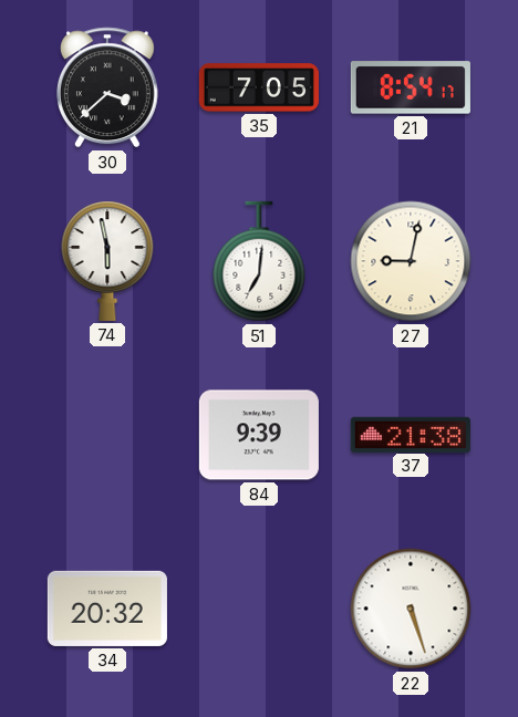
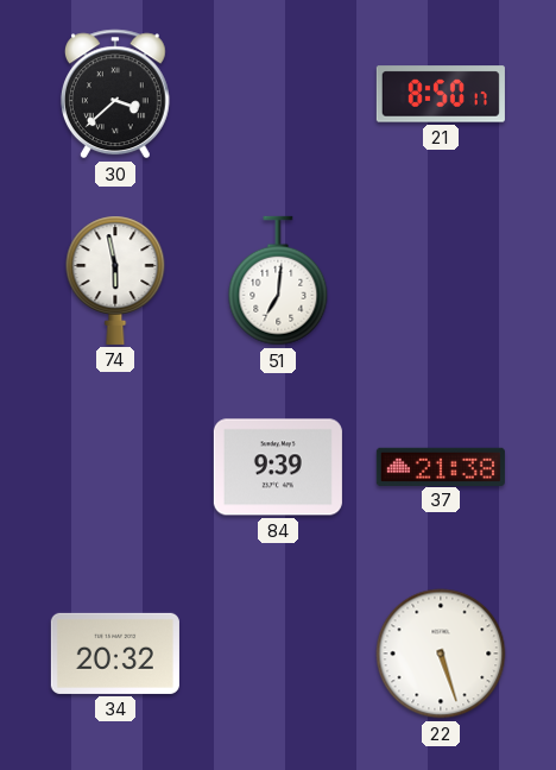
35: 7:05 -> none
21: 8:54 -> 8:50
27: 9:02 -> none
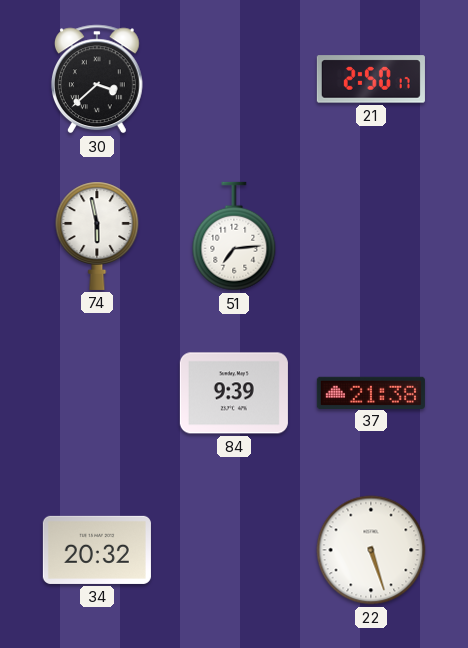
21: 8:50 -> 2:50
51: 7:01 -> 7:14
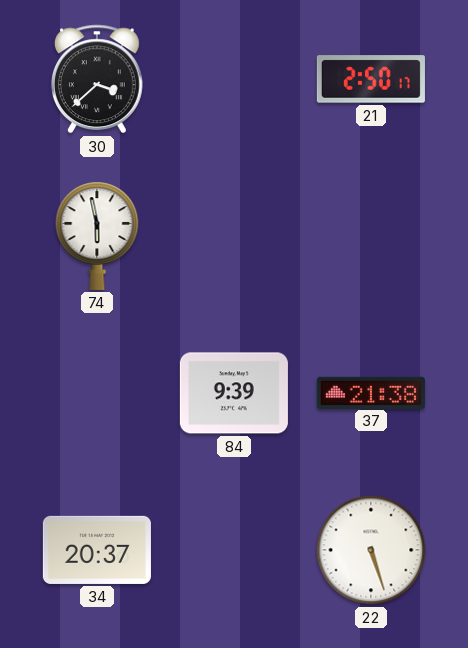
51: 7:14 -> none
34: 20:32 -> 20:37
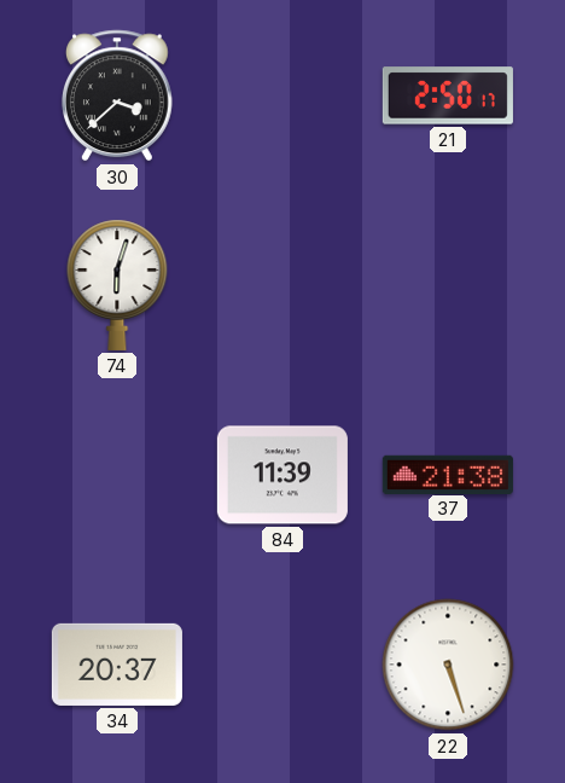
74: 5:58 -> 6:03
84: 9:39 -> 11:39
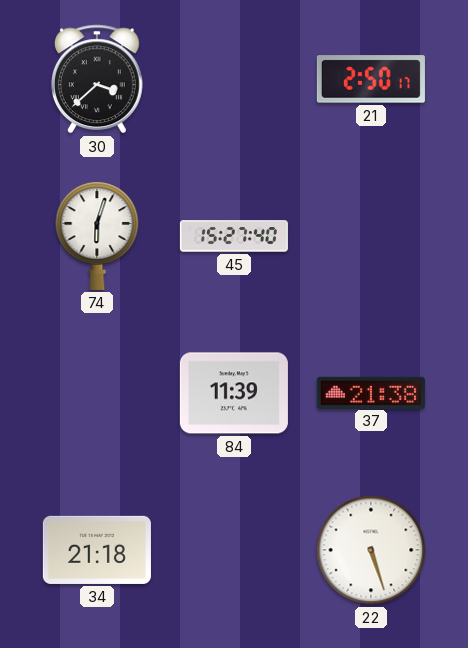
45: none -> 15:27
34: 20:37 -> 21:18
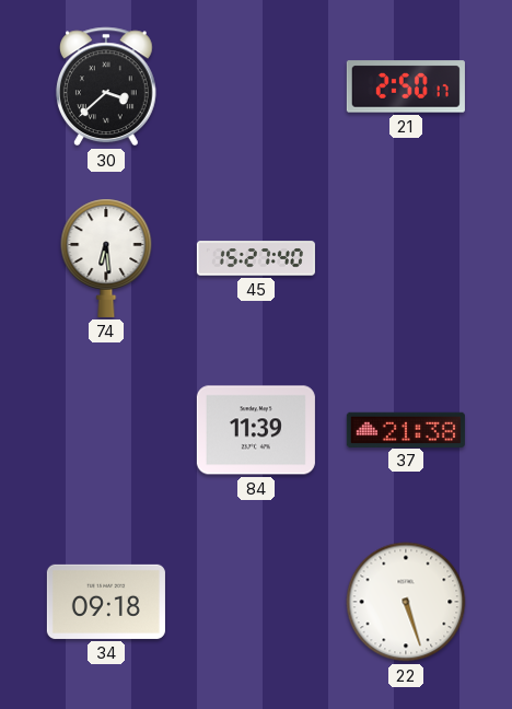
74: 6:03 -> 6:29
34: 21:18 -> 09:18
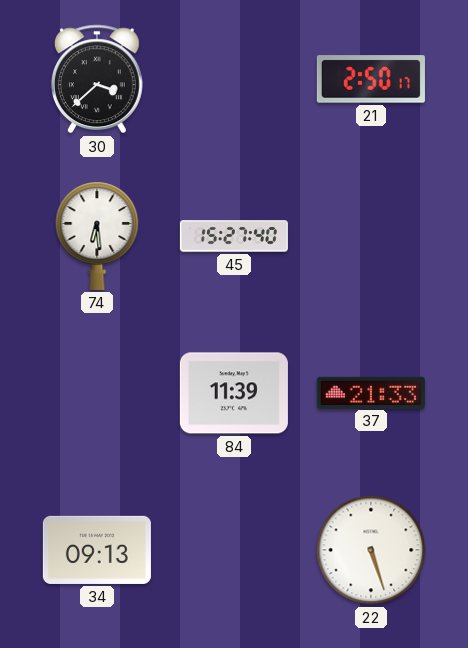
37: 21:38 -> 21:33
34: 09:18 -> 09:13
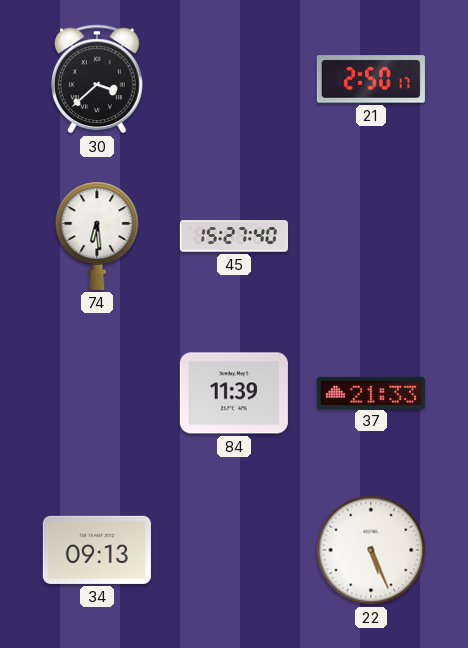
22: 5:27 -> 5:26
